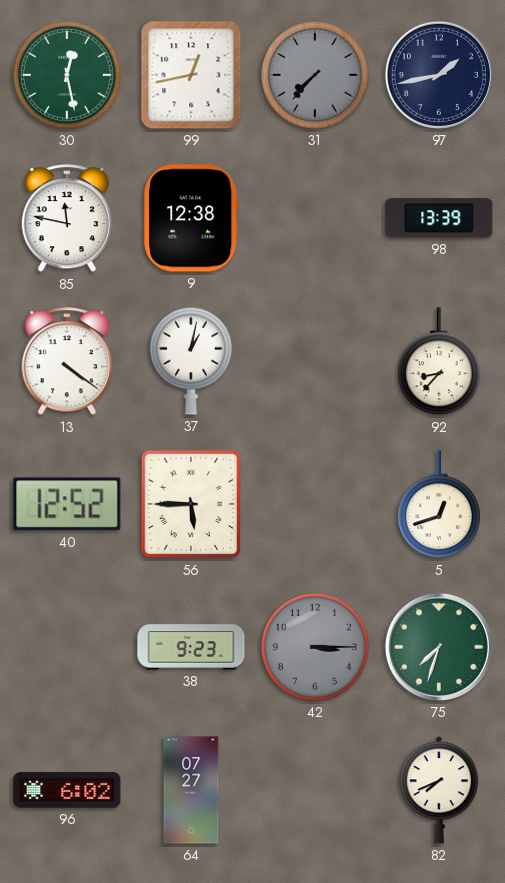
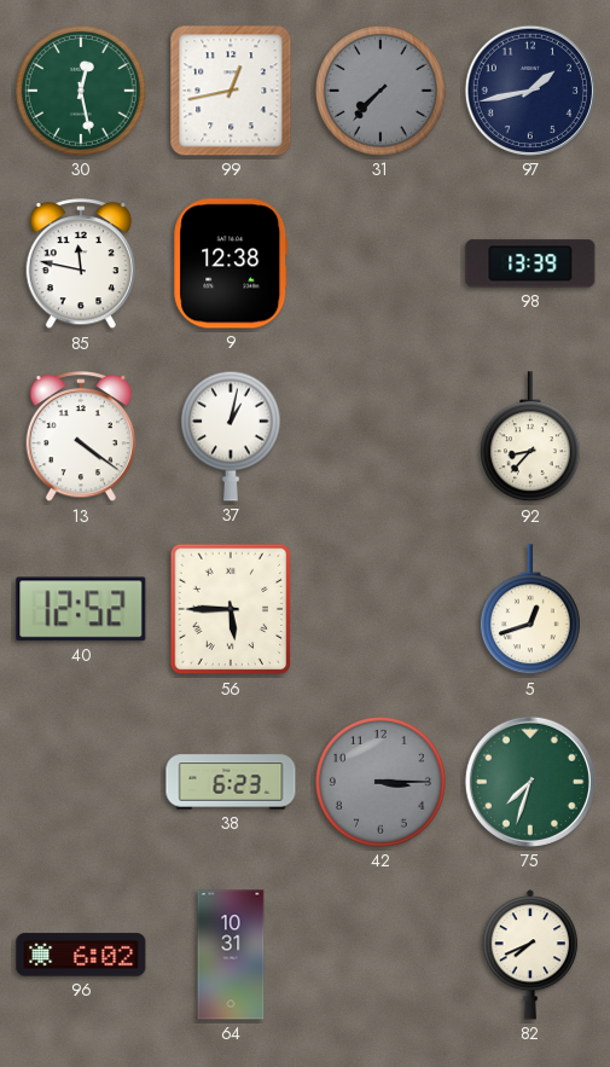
38: 9:23 -> 6:23
64: 07:27 -> 10:31
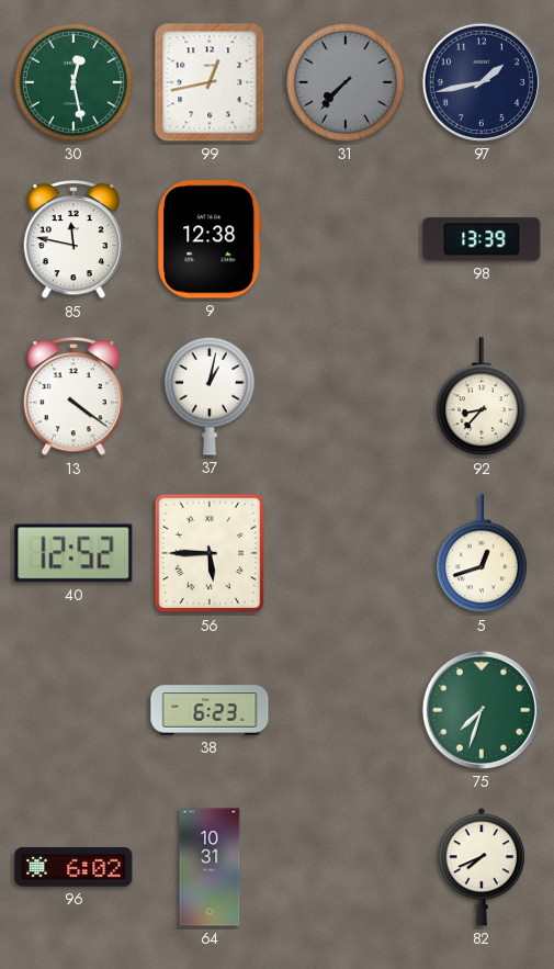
42: 3:15 -> none
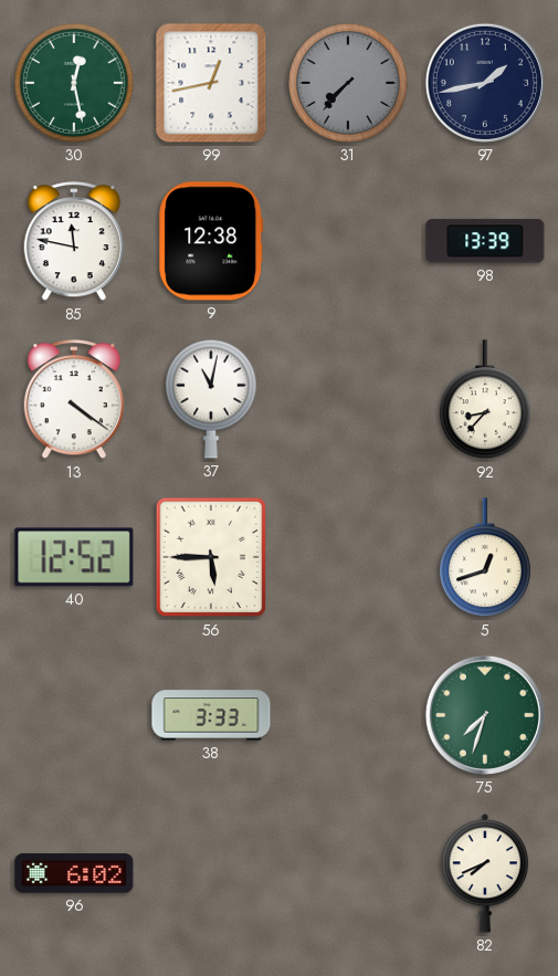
37: 1:02 -> 11:02
38: 6:23 -> 3:33
64: 10:31 -> none
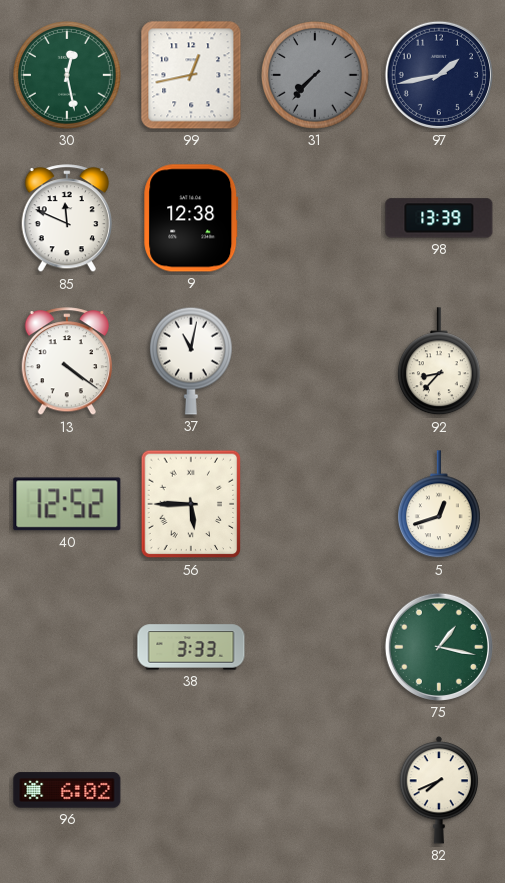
85: 11:47 -> 11:49
75: 7:33 -> 1:17
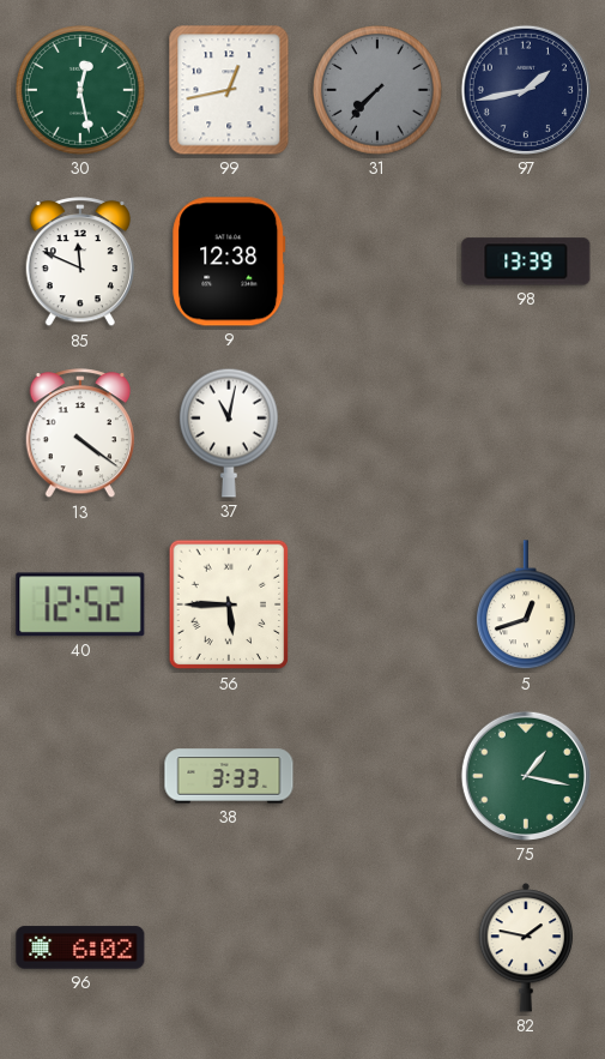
92: 8:37 -> none
82: 7:41 -> 1:47
